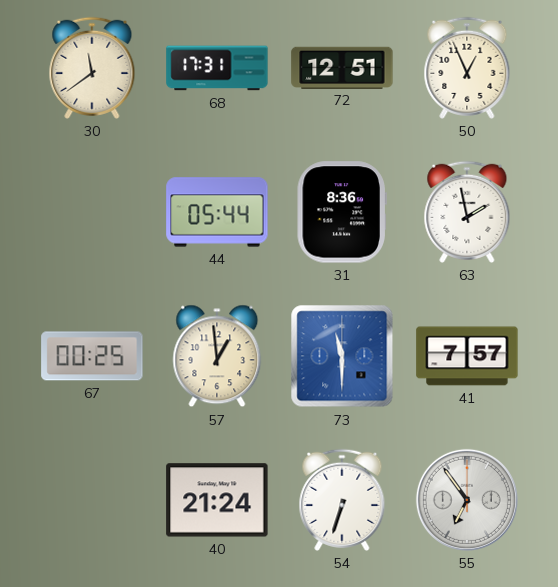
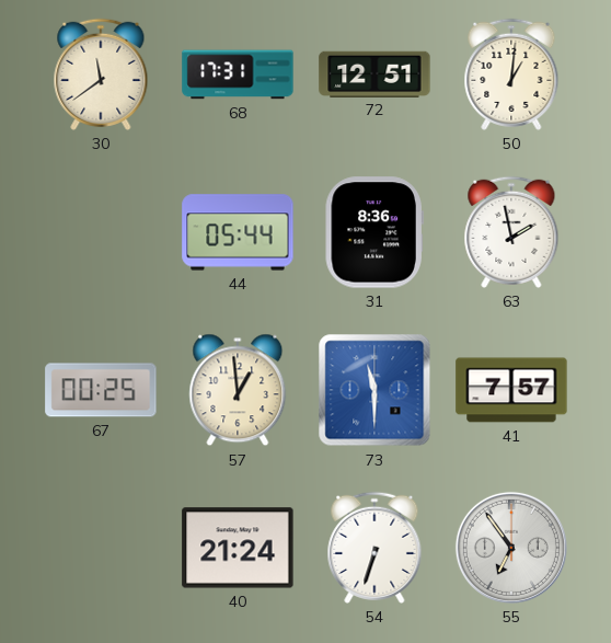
50: 12:56 -> 1:01
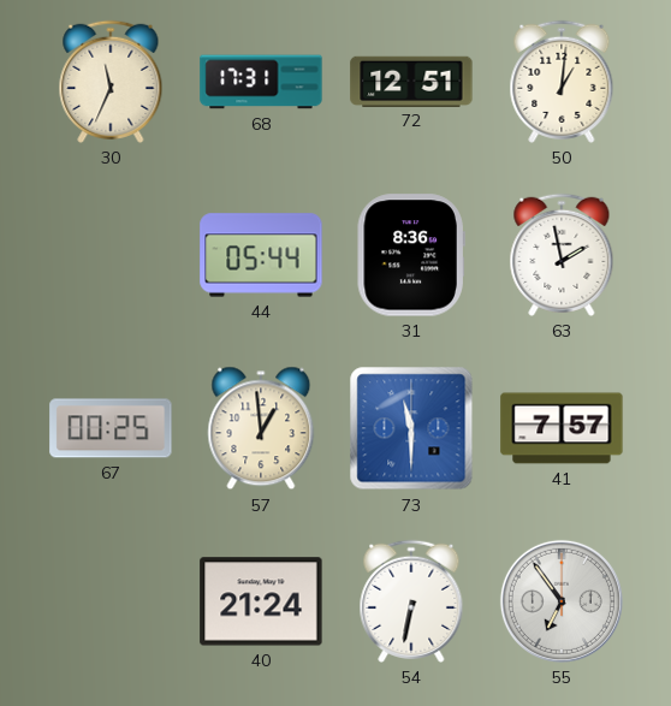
30: 11:39 -> 11:34
54: 6:33 -> 6:32
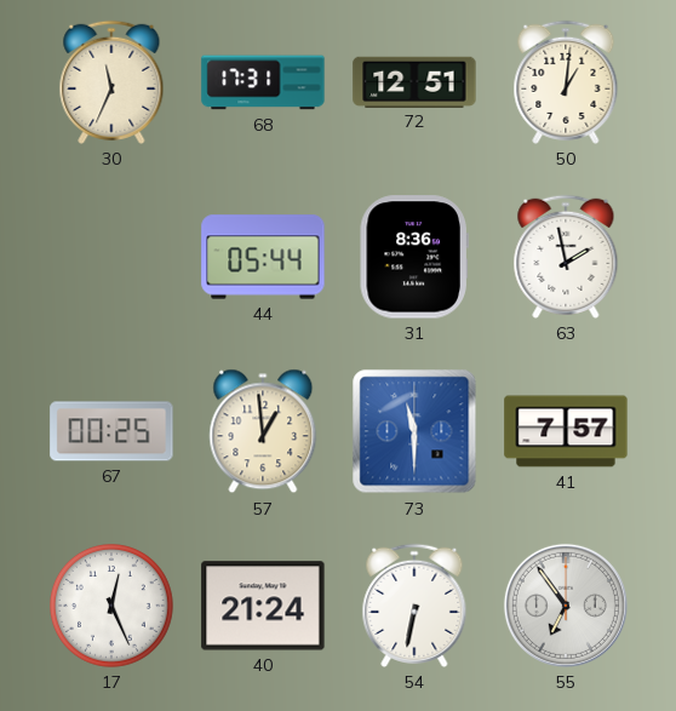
17: none -> 12:26
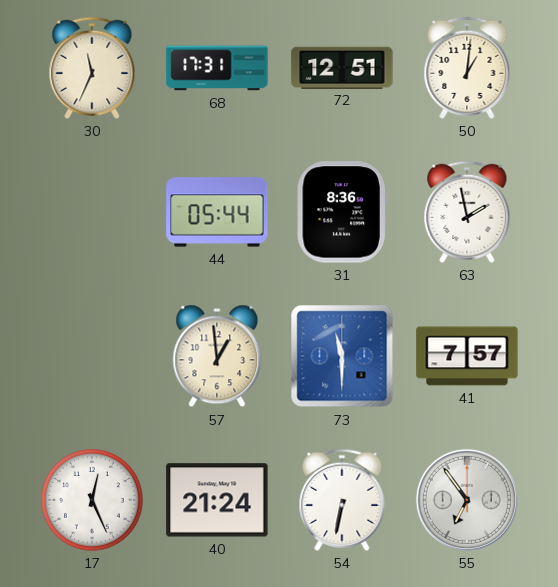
67: 00:25 -> none
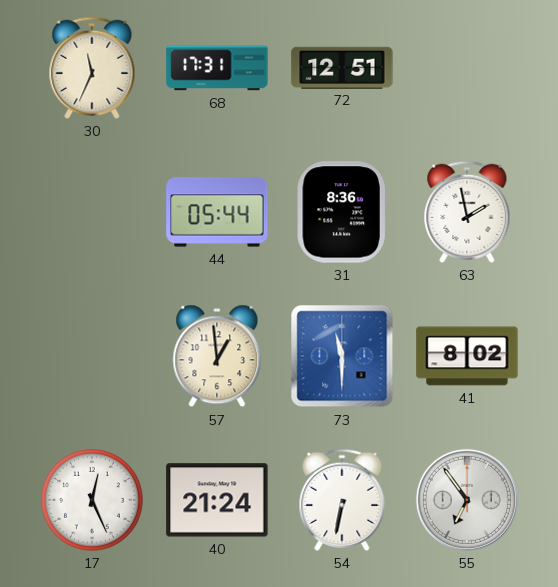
50: 1:01 -> none
41: 7:57 -> 8:02
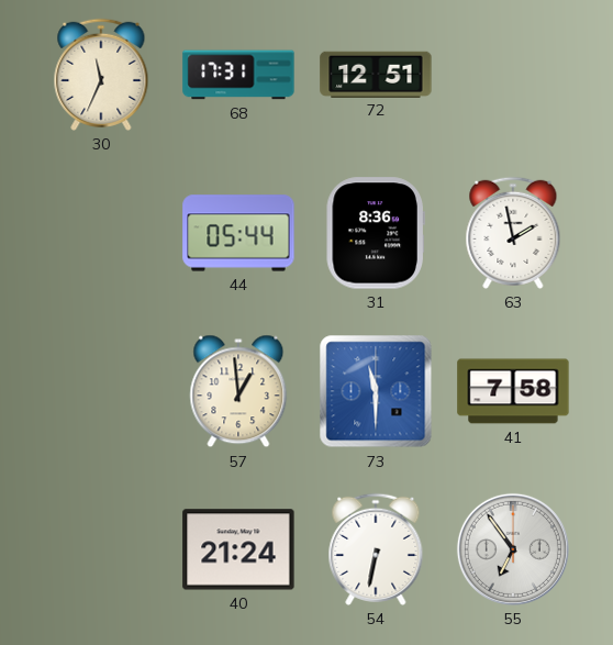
41: 8:02 -> 7:58
17: 12:26 -> none
